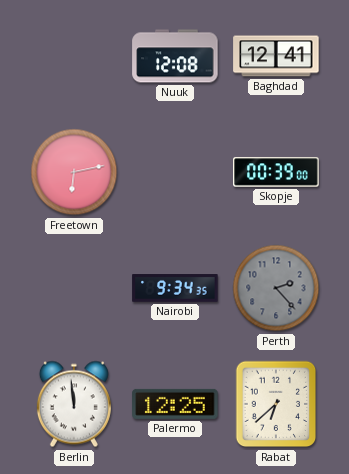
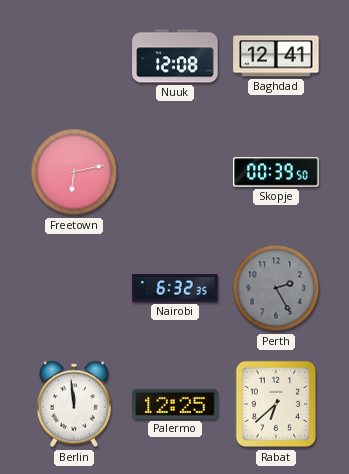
Skopje: 00:39:00 -> 00:39:50
Nairobi: 9:34 -> 6:32
Perth: 2:23 -> 2:25
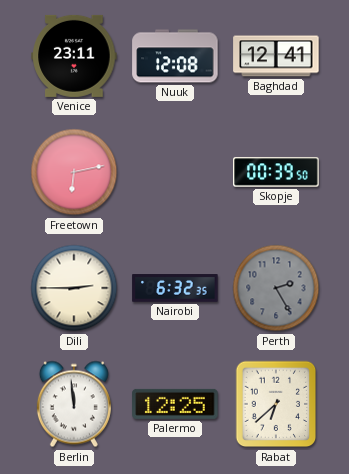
Venice: none -> 23:11
Dili: none -> 2:45
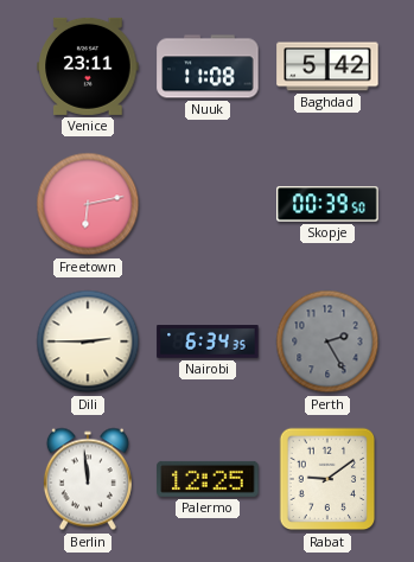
Nuuk: 12:08 -> 11:08
Baghdad: 12:41 -> 5:42
Nairobi: 6:32 -> 6:34
Rabat: 6:38 -> 9:09
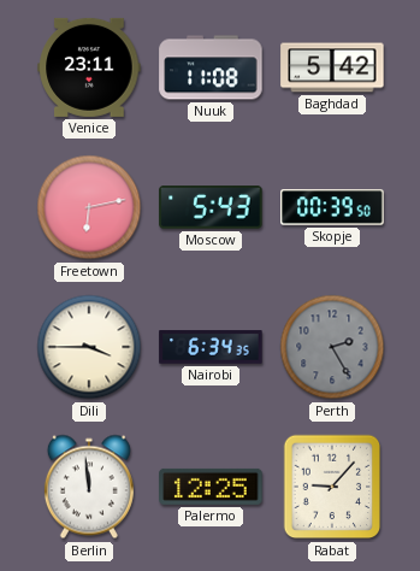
Moscow: none -> 5:43
Dili: 2:45 -> 3:45
Rabat: 9:09 -> 9:07
